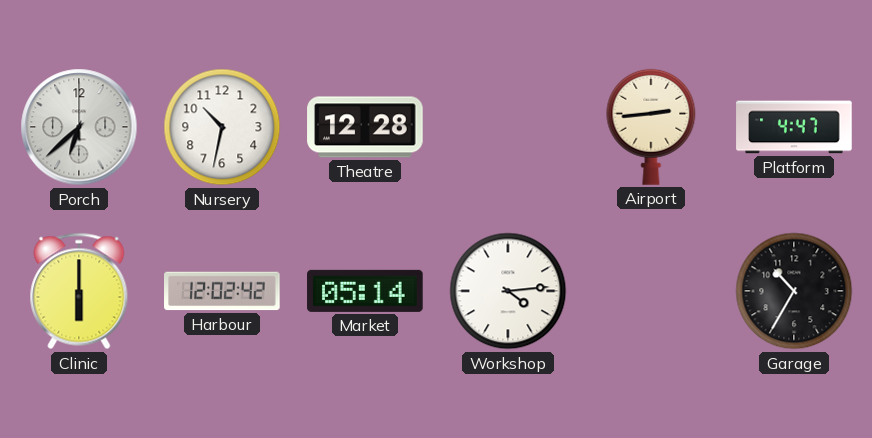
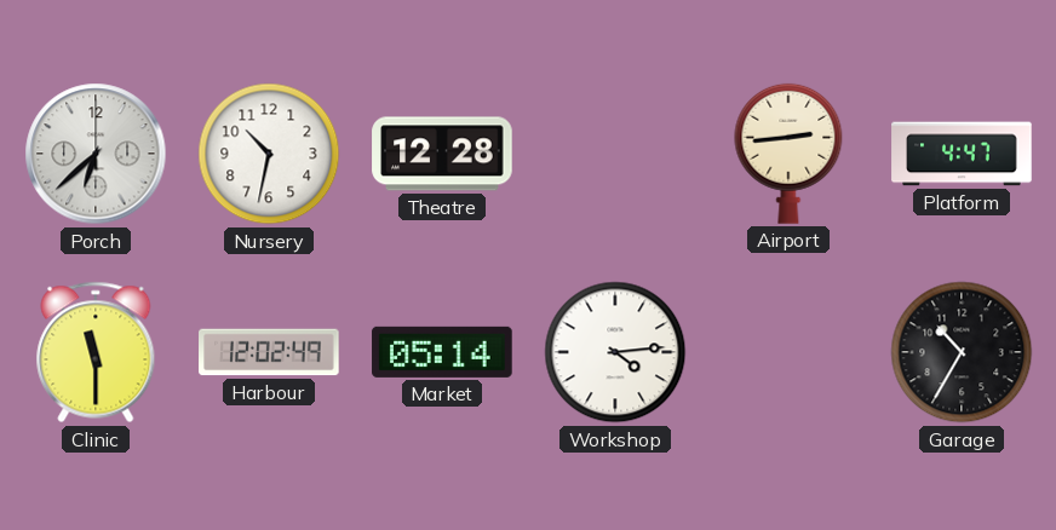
Clinic: 6:00 -> 11:30
Harbour: 12:02:42 -> 12:02:49
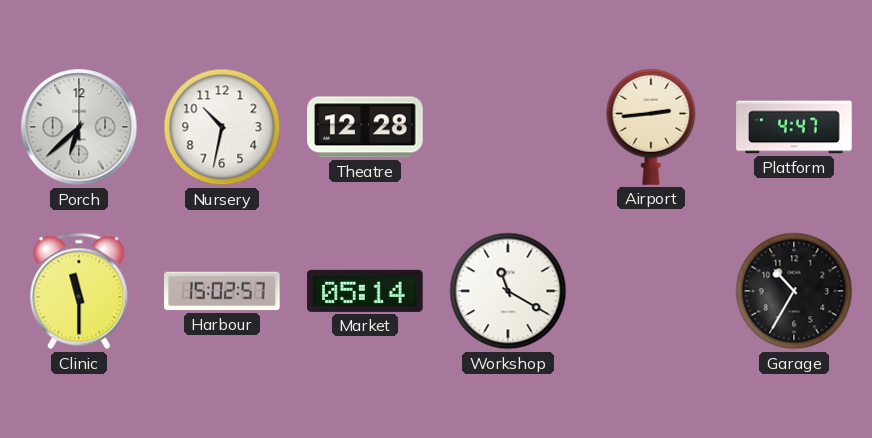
Harbour: 12:02 -> 15:02
Workshop: 4:14 -> 11:20
